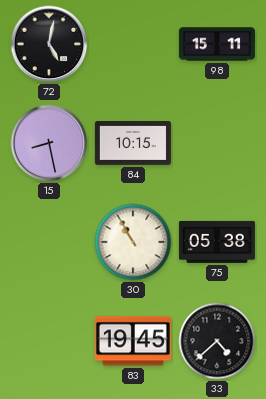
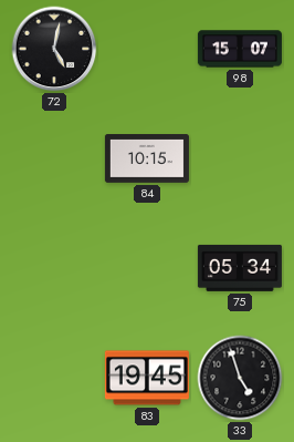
98: 15:11 -> 15:07
15: 8:28 -> none
30: 10:55 -> none
75: 05:38 -> 05:34
33: 4:38 -> 4:57
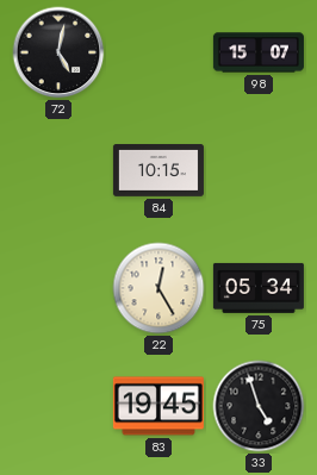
22: none -> 12:25
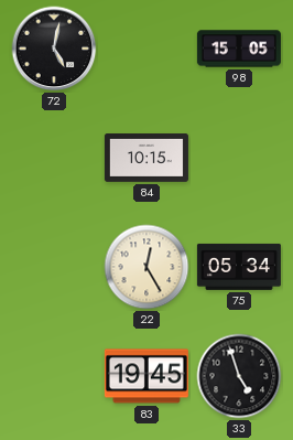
98: 15:07 -> 15:05
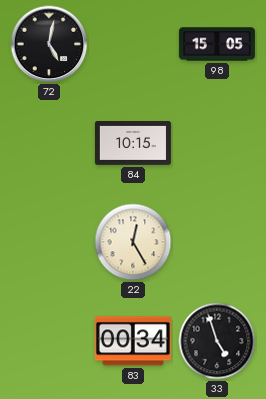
75: 05:34 -> none
83: 19:45 -> 00:34
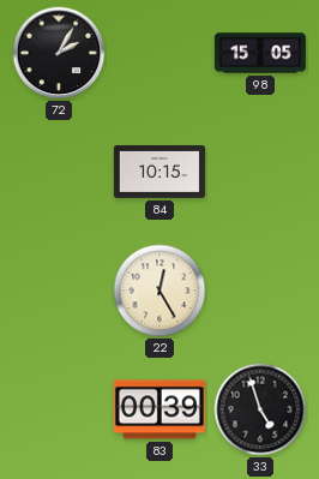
72: 5:02 -> 2:05
83: 00:34 -> 00:39
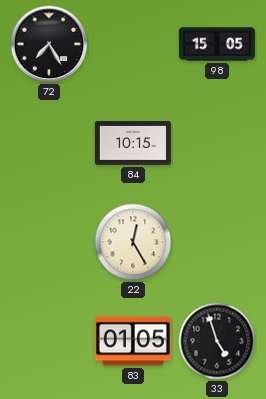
72: 2:05 -> 7:25
83: 00:39 -> 01:05
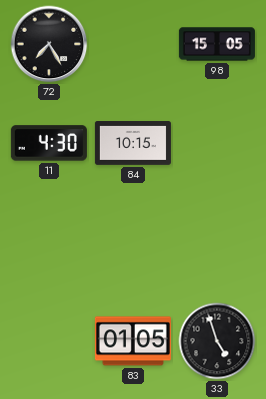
11: none -> 4:30
22: 12:25 -> none
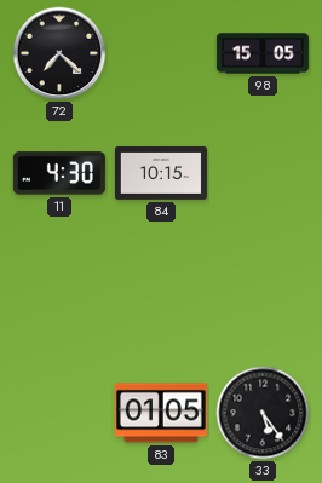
72: 7:25 -> 7:22
33: 4:57 -> 5:24
